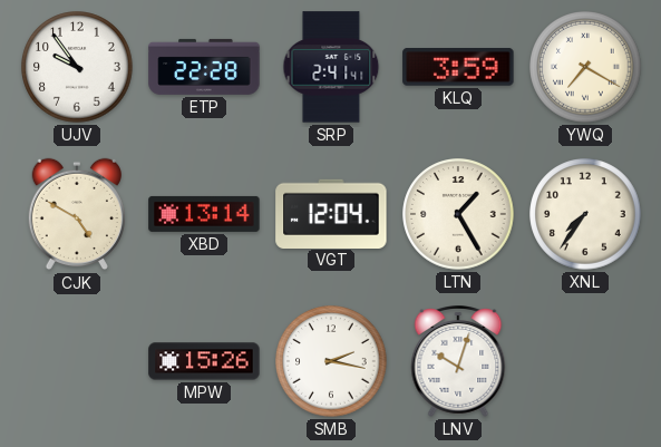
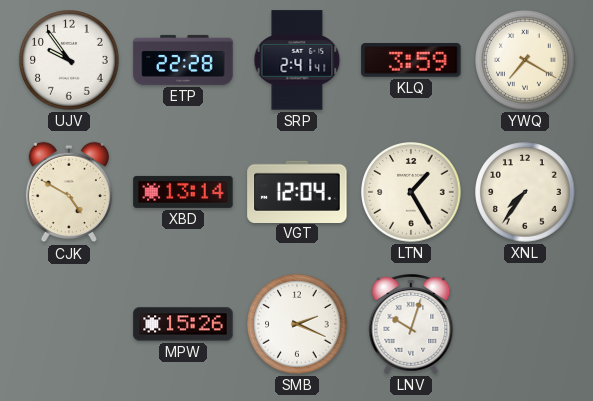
SMB: 2:17 -> 2:19
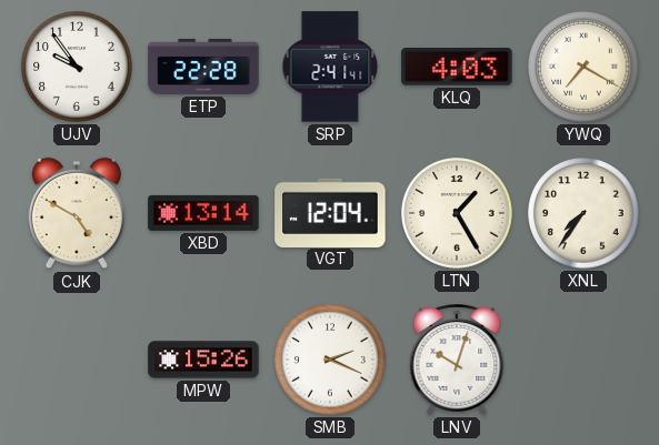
KLQ: 3:59 -> 4:03
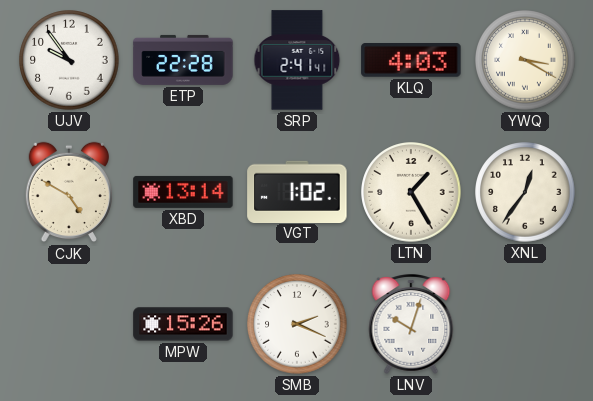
YWQ: 7:20 -> 3:20
VGT: 12:04 -> 1:02
XNL: 7:36 -> 12:36
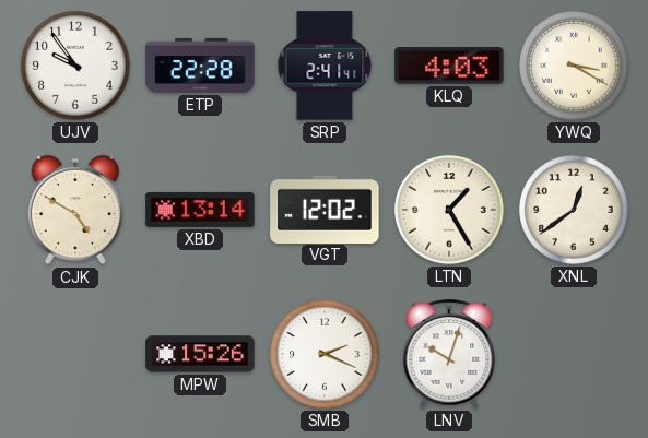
VGT: 1:02 -> 12:02
XNL: 12:36 -> 12:39
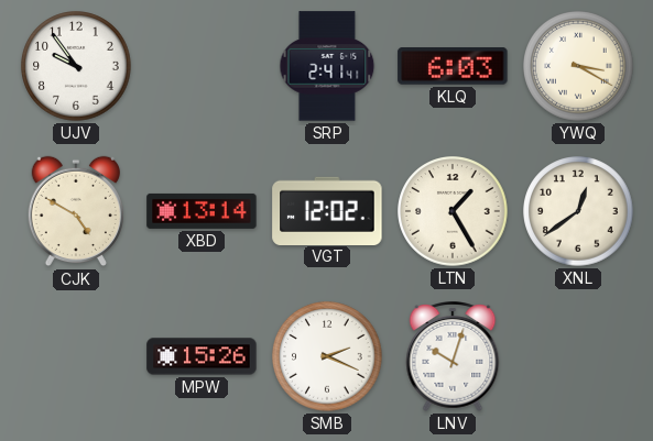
ETP: 22:28 -> none
KLQ: 4:03 -> 6:03
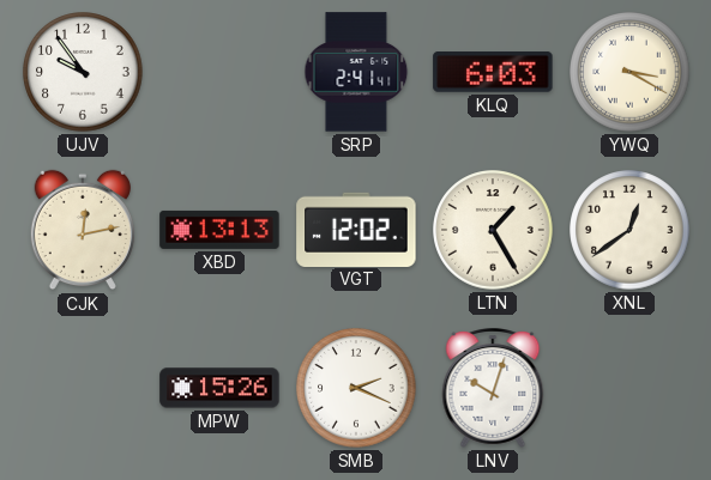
CJK: 4:50 -> 12:13
XBD: 13:14 -> 13:13
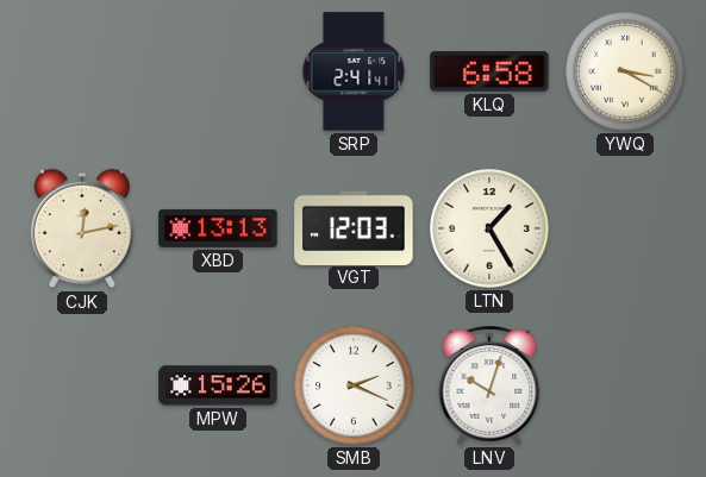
UJV: 9:54 -> none
KLQ: 6:03 -> 6:58
VGT: 12:02 -> 12:03
XNL: 12:39 -> none
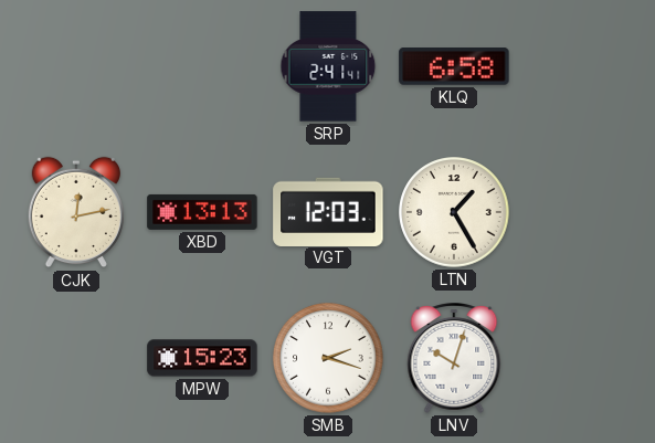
YWQ: 3:20 -> none
MPW: 15:26 -> 15:23
SMB: 2:19 -> 2:18
